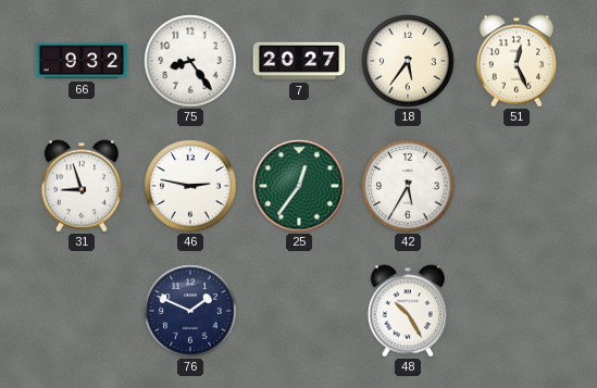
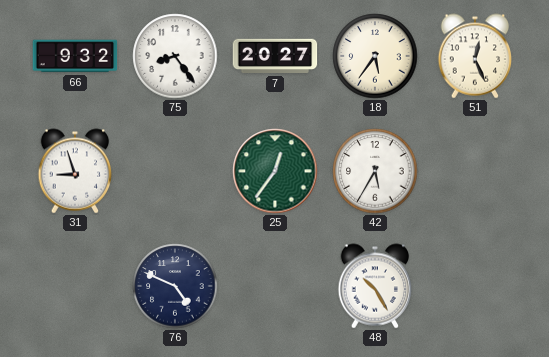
46: 2:47 -> none
76: 1:49 -> 4:49
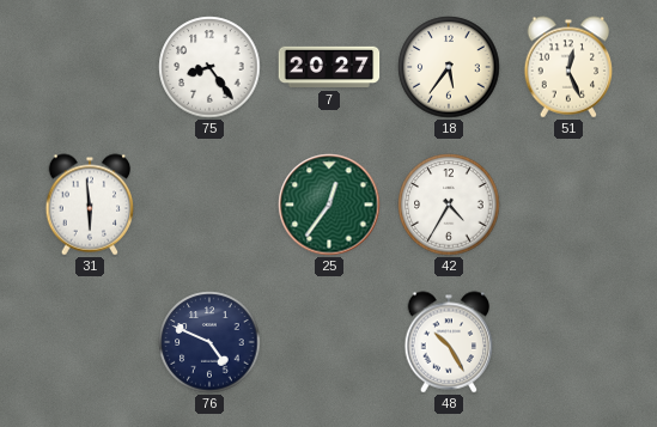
66: 9:32 -> none
31: 8:57 -> 5:59
42: 5:35 -> 4:35
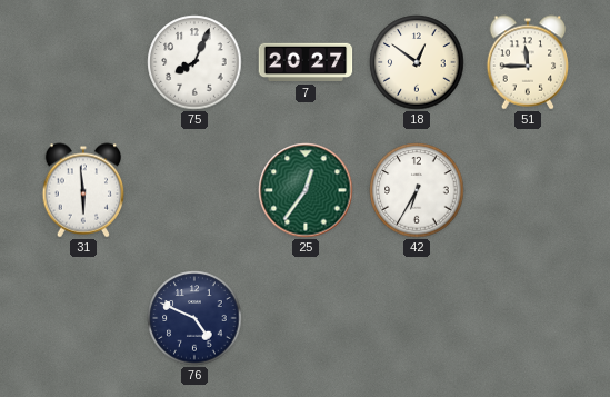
75: 8:24 -> 8:04
18: 5:36 -> 12:51
51: 12:26 -> 11:45
42: 4:35 -> 6:35
48: 10:25 -> none
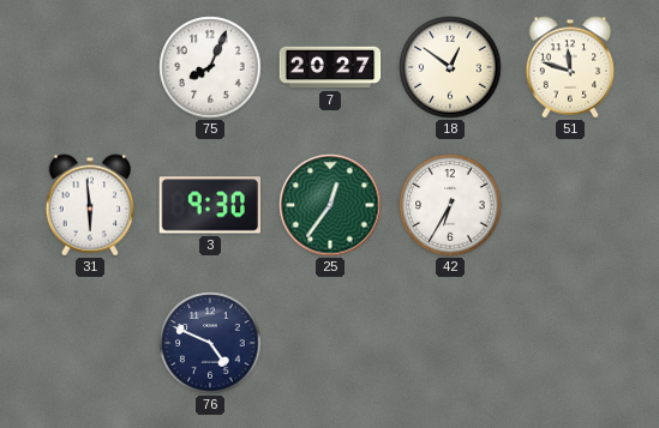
51: 11:45 -> 11:48
3: none -> 9:30
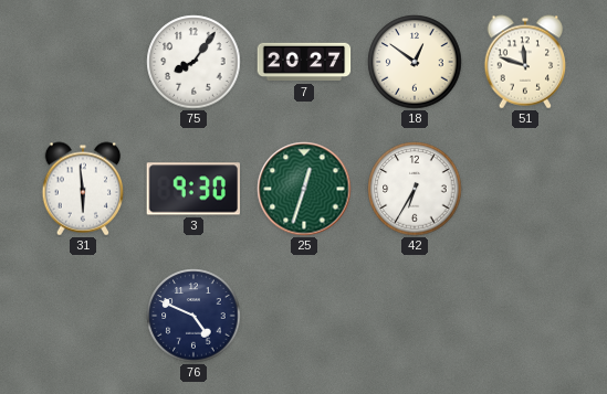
75: 8:04 -> 8:06
25: 12:36 -> 12:33
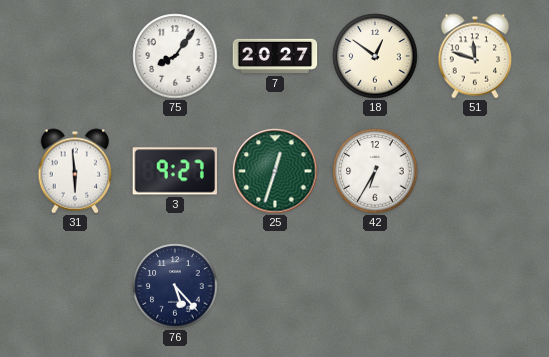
3: 9:30 -> 9:27
76: 4:49 -> 5:23
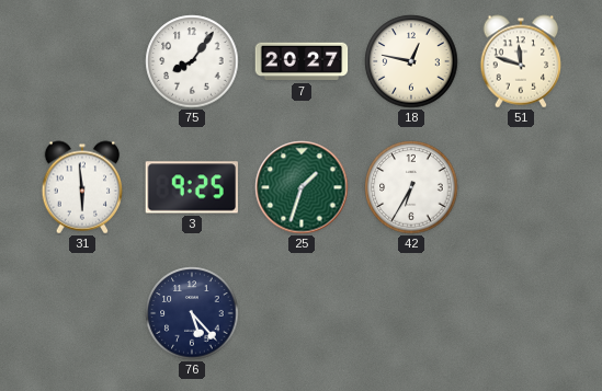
18: 12:51 -> 12:47
3: 9:27 -> 9:25
25: 12:33 -> 1:33
